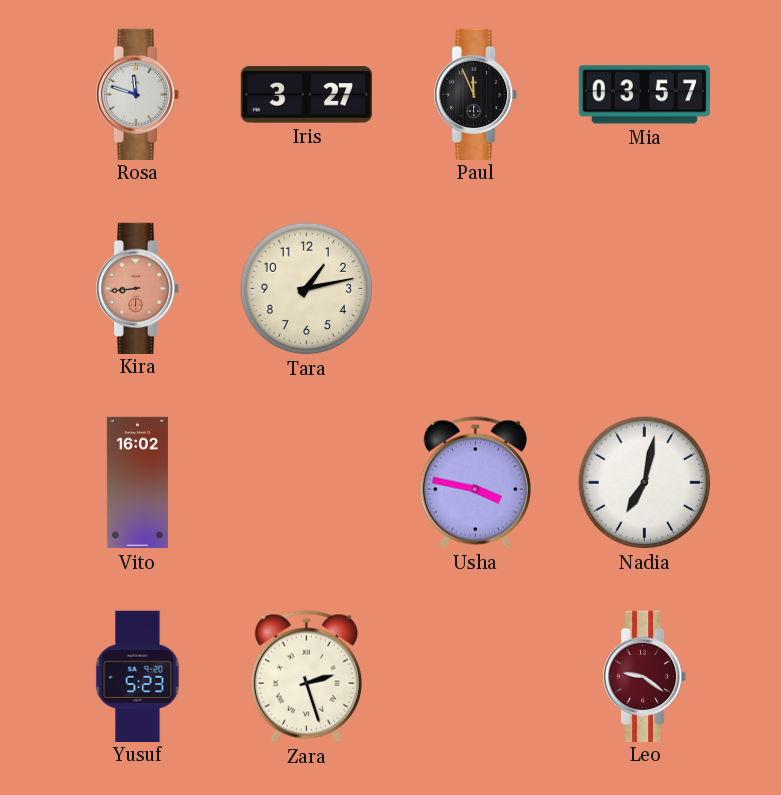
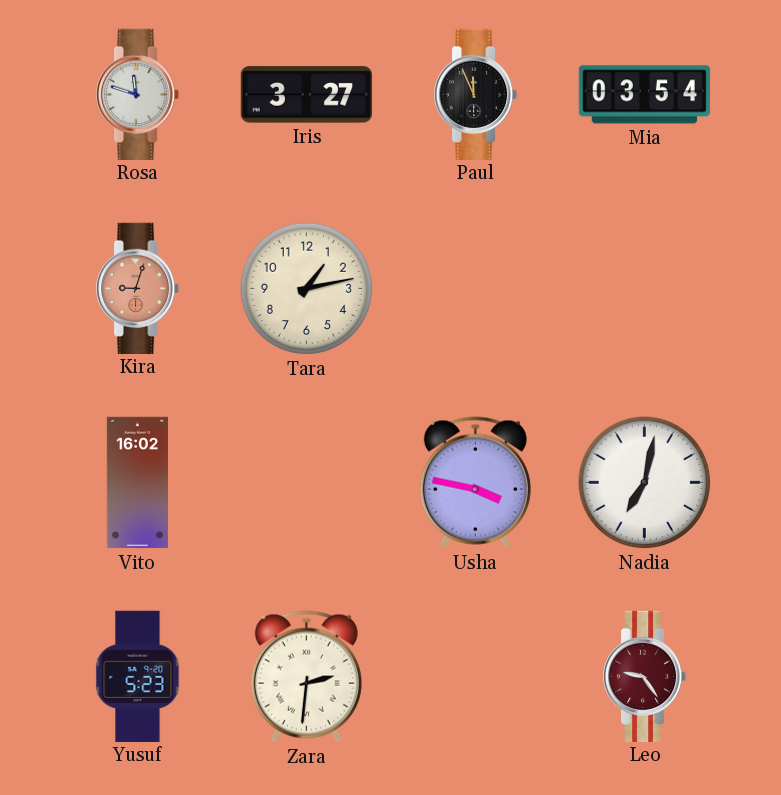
Mia: 03:57 -> 03:54
Kira: 8:44 -> 9:03
Zara: 2:27 -> 2:31
Leo: 9:21 -> 9:24
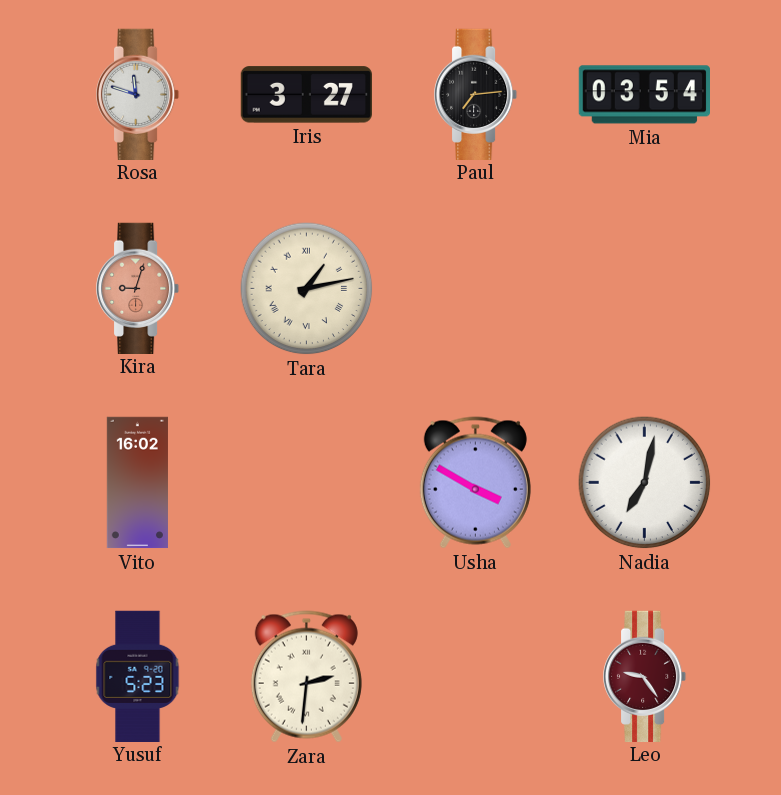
Paul: 11:56 -> 7:14
Tara numerals: Arabic -> Roman
Usha: 3:47 -> 3:50
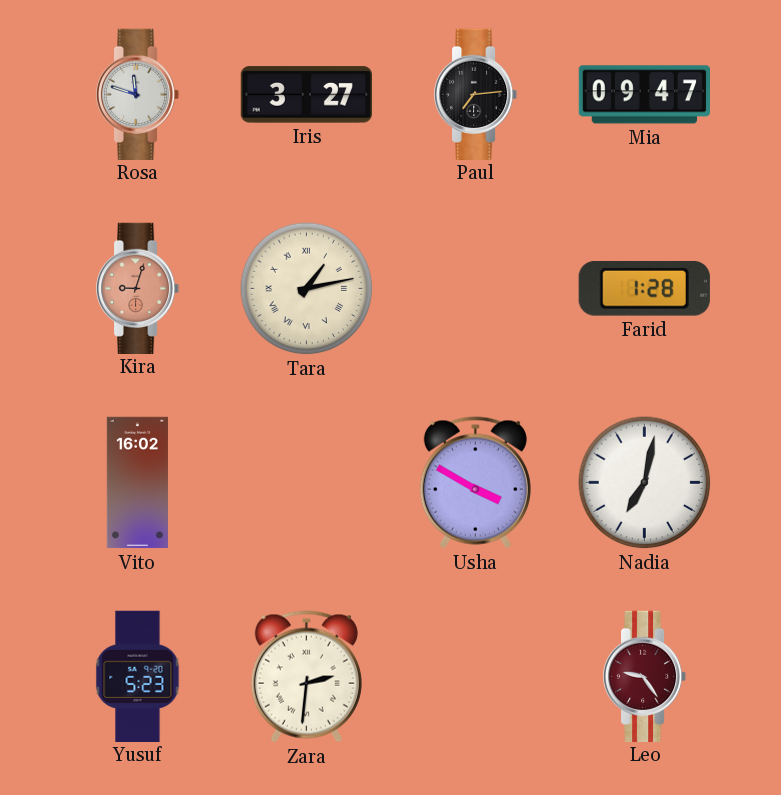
Mia: 03:54 -> 09:47
Farid: none -> 1:28
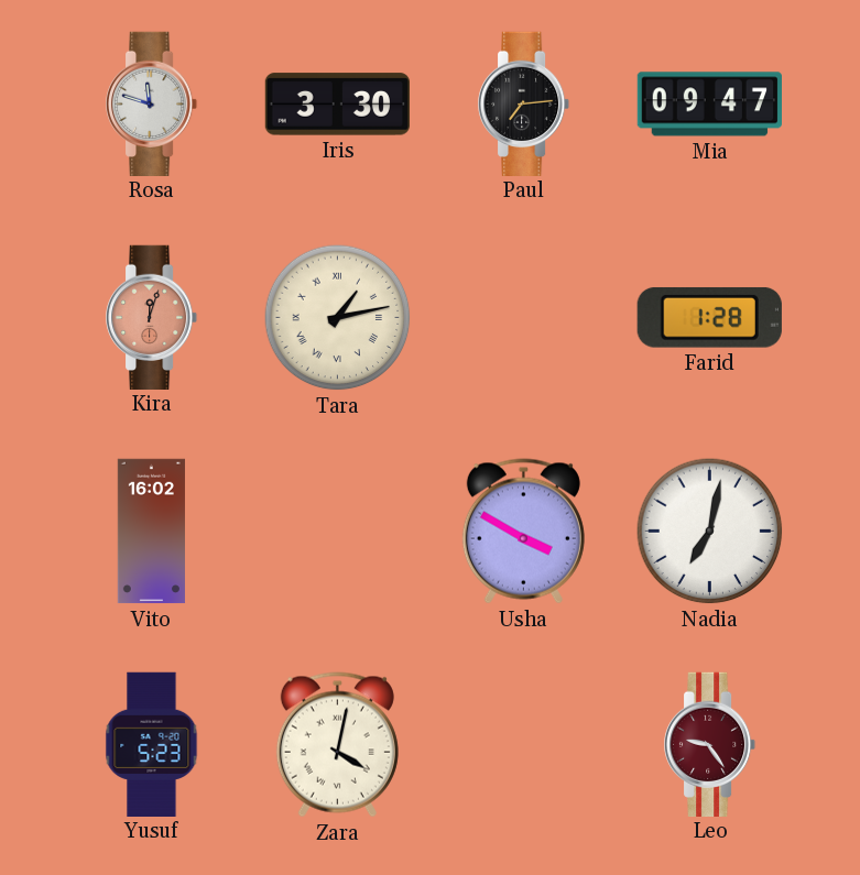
Iris: 3:27 -> 3:30
Kira: 9:03 -> 12:03
Zara: 2:31 -> 4:02
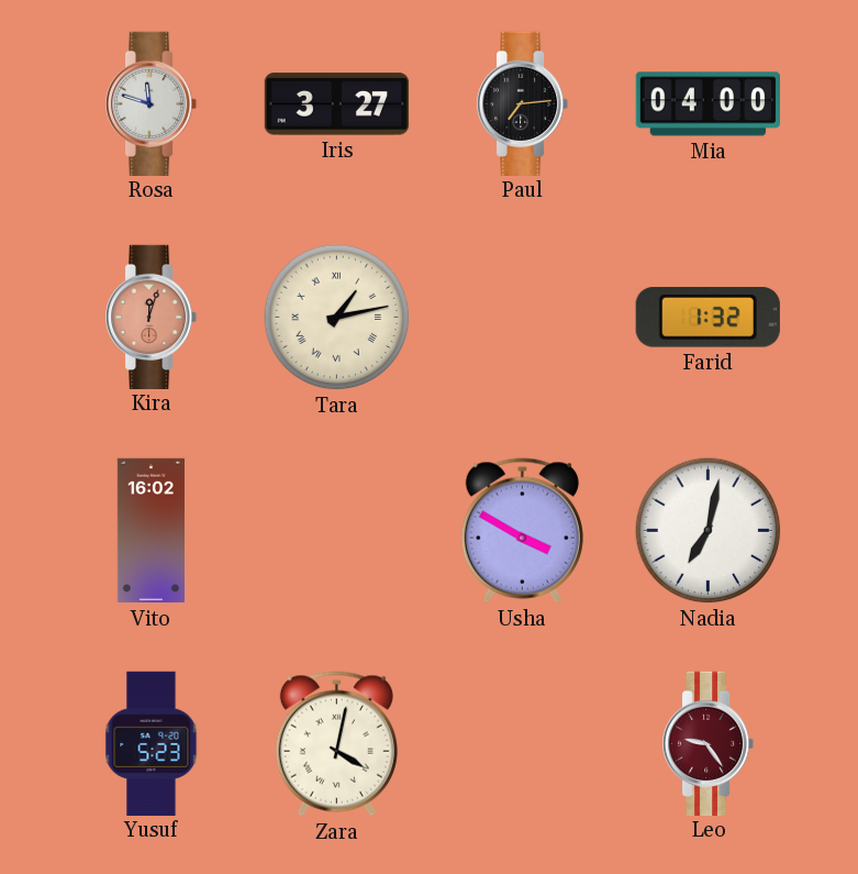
Iris: 3:30 -> 3:27
Mia: 09:47 -> 04:00
Farid: 1:28 -> 1:32
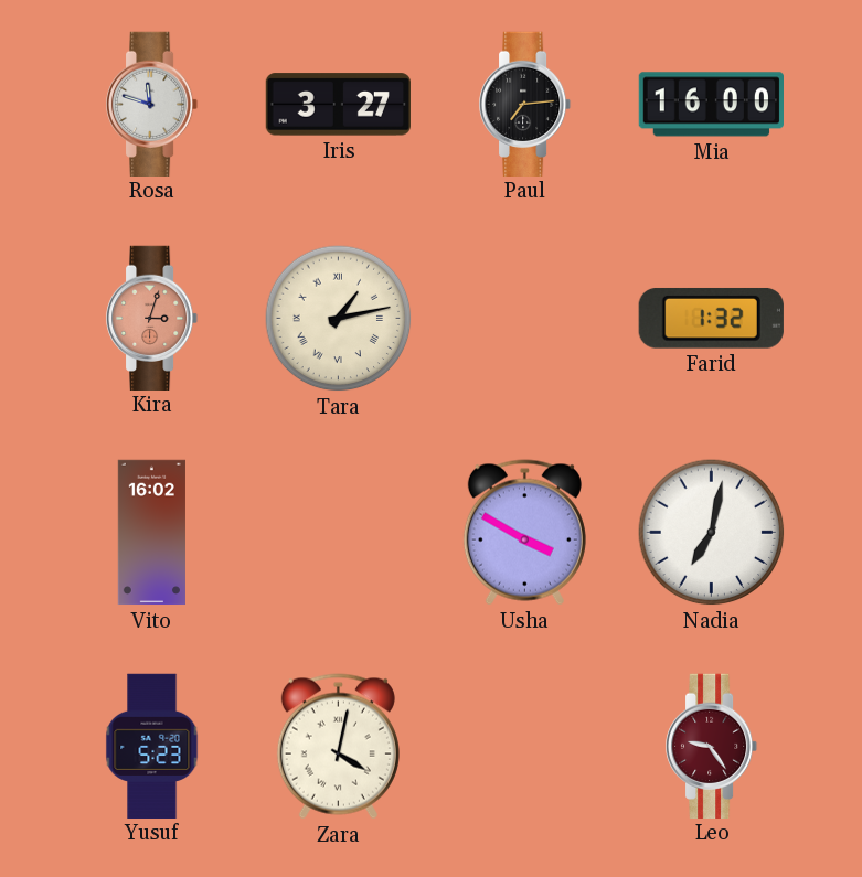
Mia: 04:00 -> 16:00
Kira: 12:03 -> 3:03
